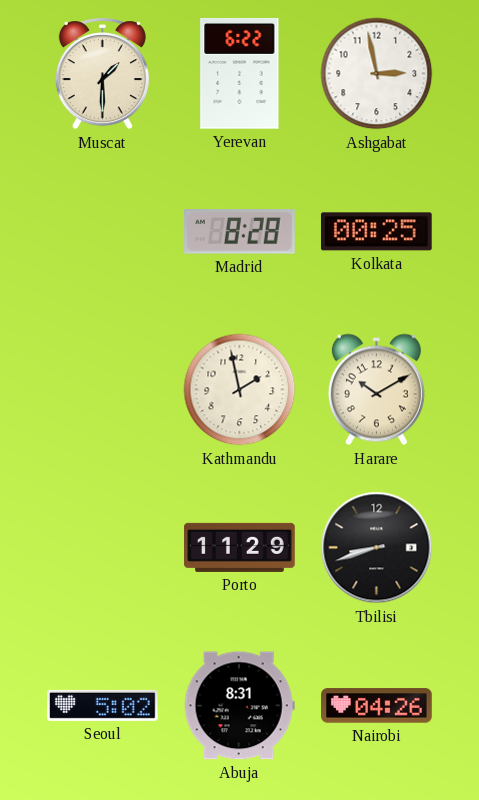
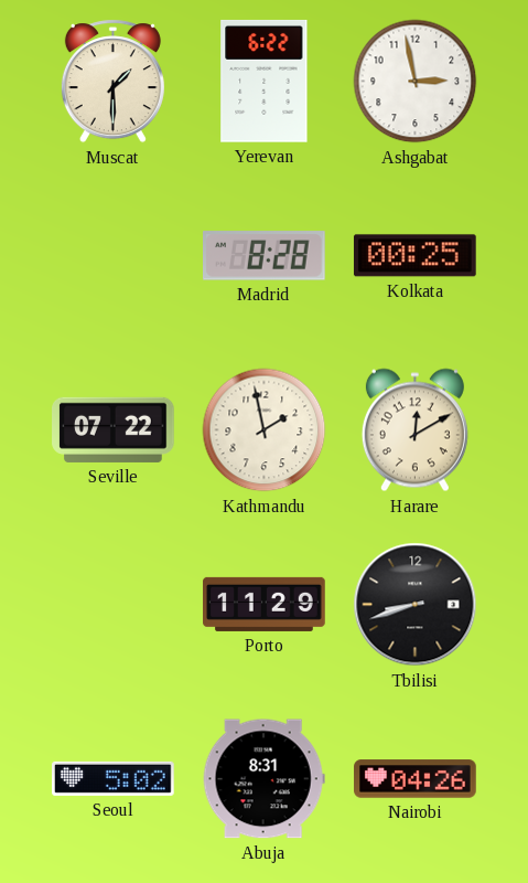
Seville: none -> 07:22
Harare: 10:10 -> 12:10
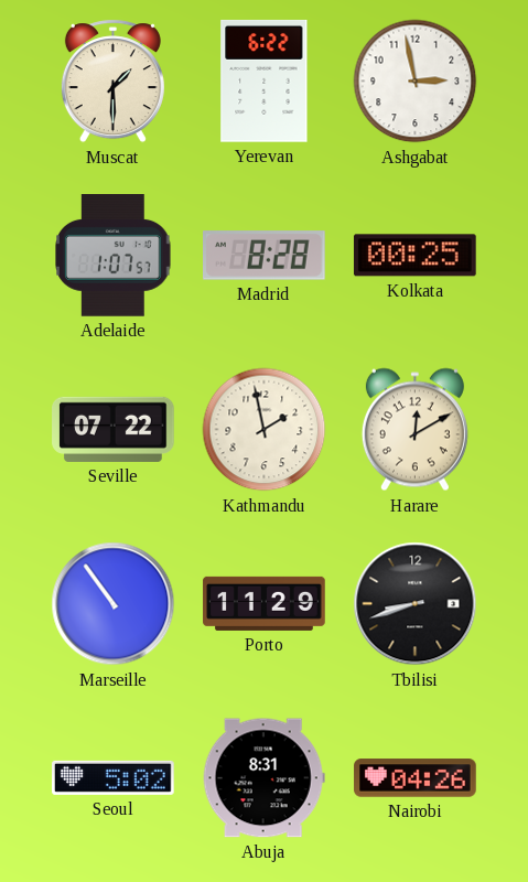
Adelaide: none -> 1:07
Marseille: none -> 10:54
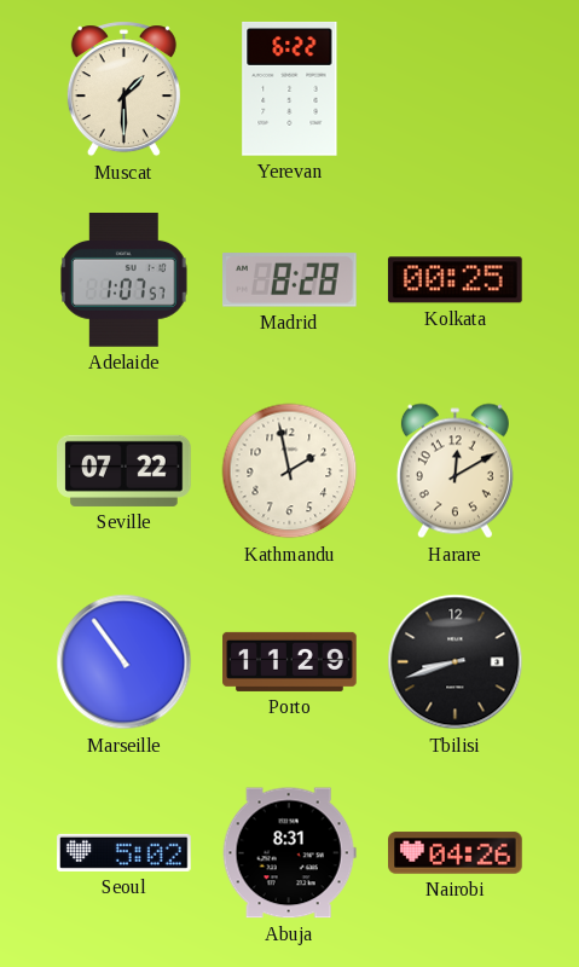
Ashgabat: 2:58 -> none
